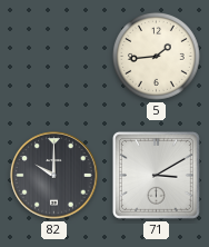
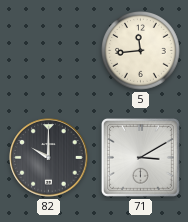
5: 1:44 -> 11:44
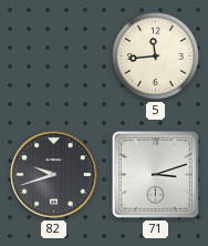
82: 10:00 -> 9:42
71: 3:10 -> 3:12
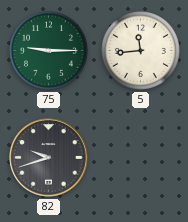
75: none -> 9:15
71: 3:12 -> none
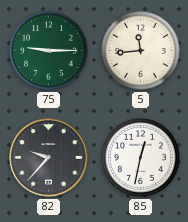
82: 9:42 -> 9:37
85: none -> 12:32
